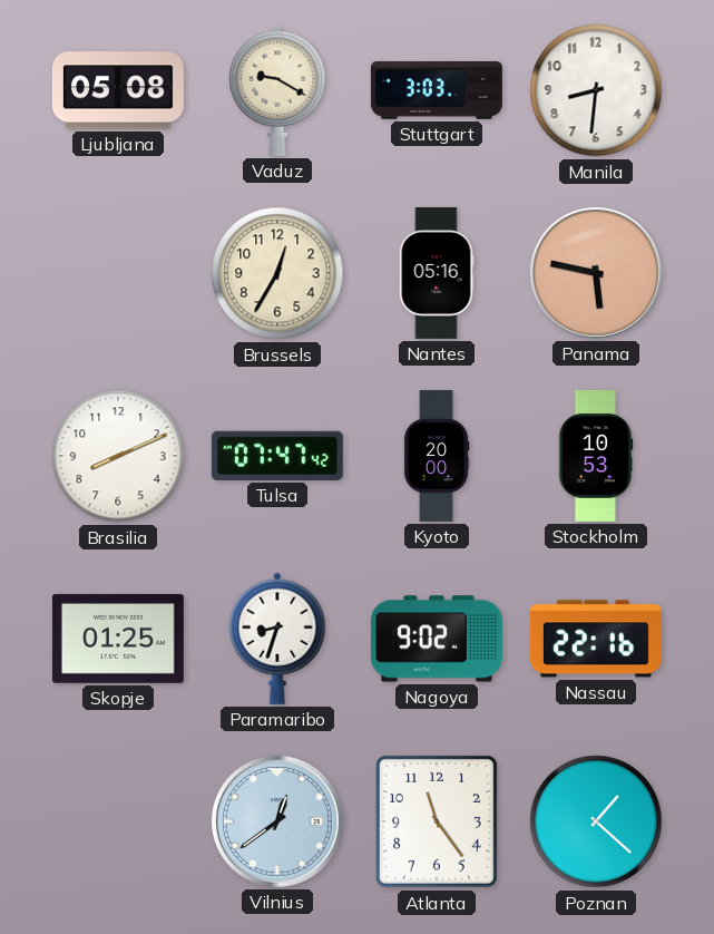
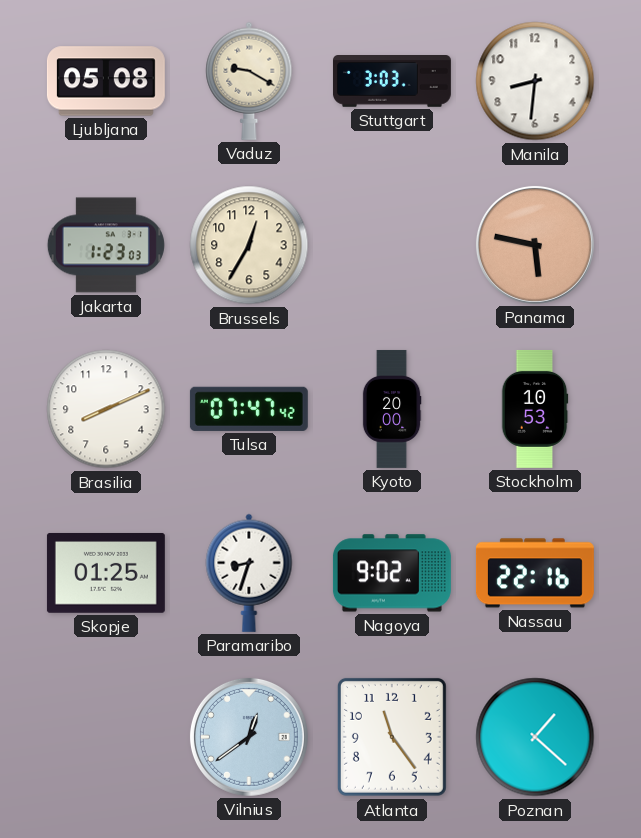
Jakarta: none -> 1:23
Nantes: 05:16 -> none
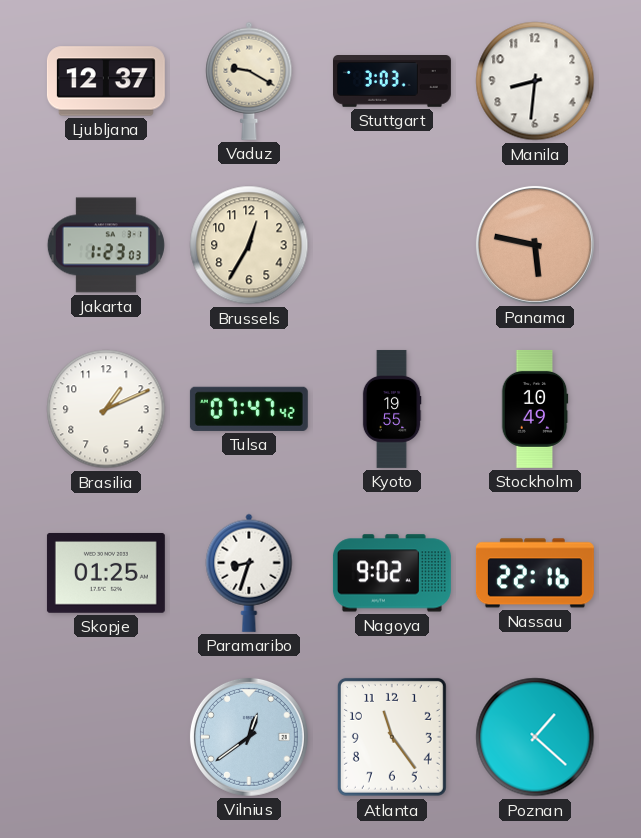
Ljubljana: 05:08 -> 12:37
Brasilia: 8:11 -> 1:11
Kyoto: 20:00 -> 19:55
Stockholm: 10:53 -> 10:49
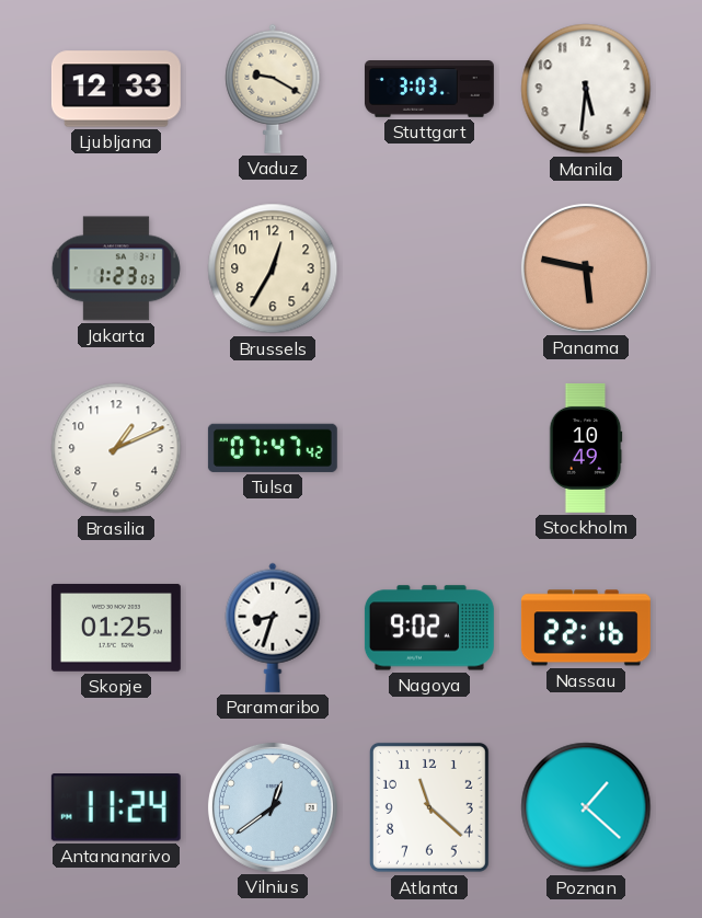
Ljubljana: 12:37 -> 12:33
Manila: 8:31 -> 5:31
Kyoto: 19:55 -> none
Antananarivo: none -> 11:24
Atlanta: 11:24 -> 11:22
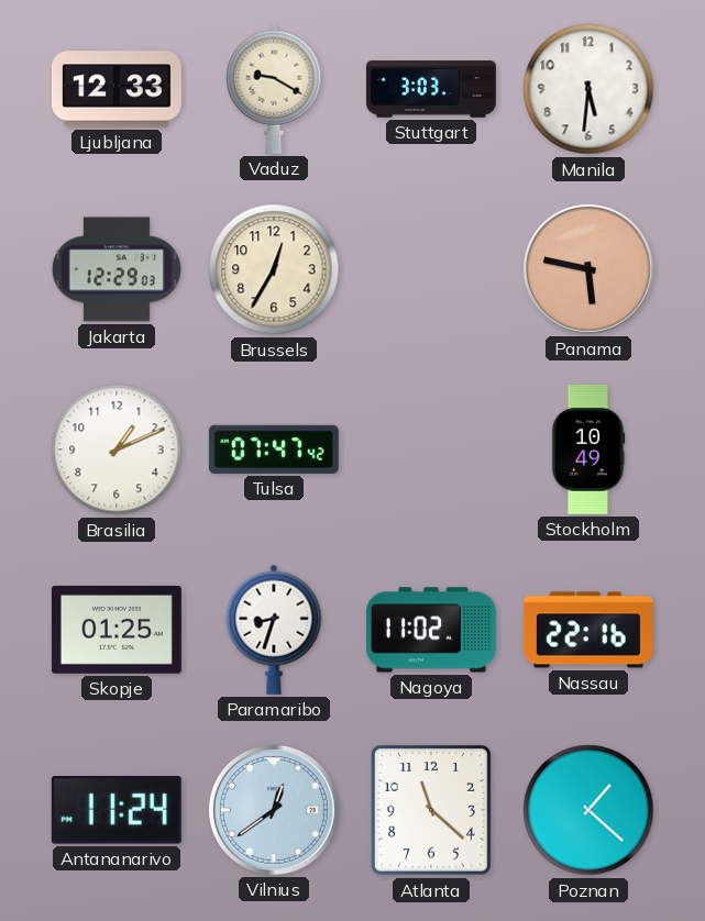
Jakarta: 1:23 -> 12:29
Nagoya: 9:02 -> 11:02
